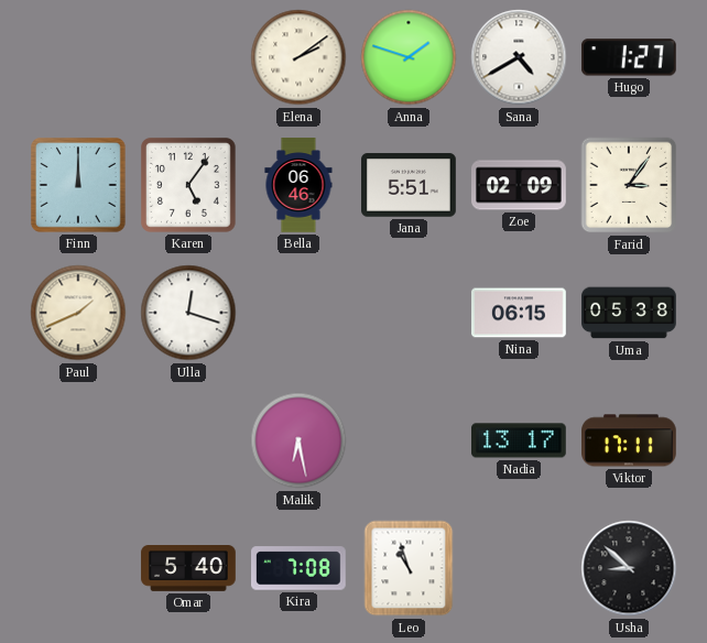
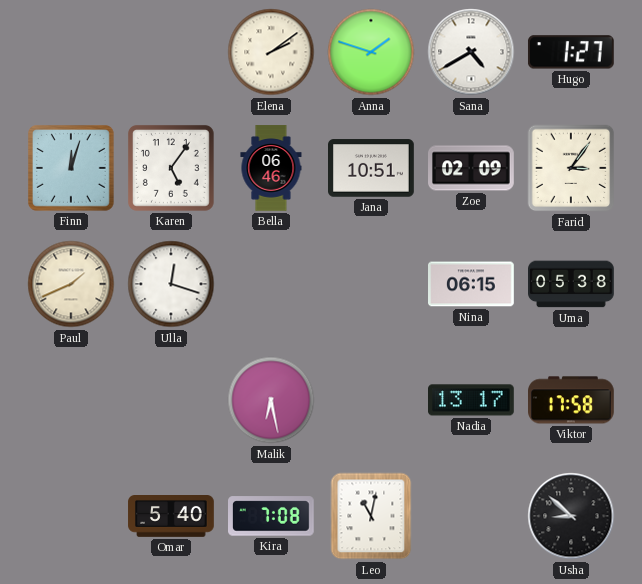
Finn: 12:00 -> 12:03
Jana: 5:51 -> 10:51
Viktor: 17:11 -> 17:58
Leo: 10:57 -> 11:02
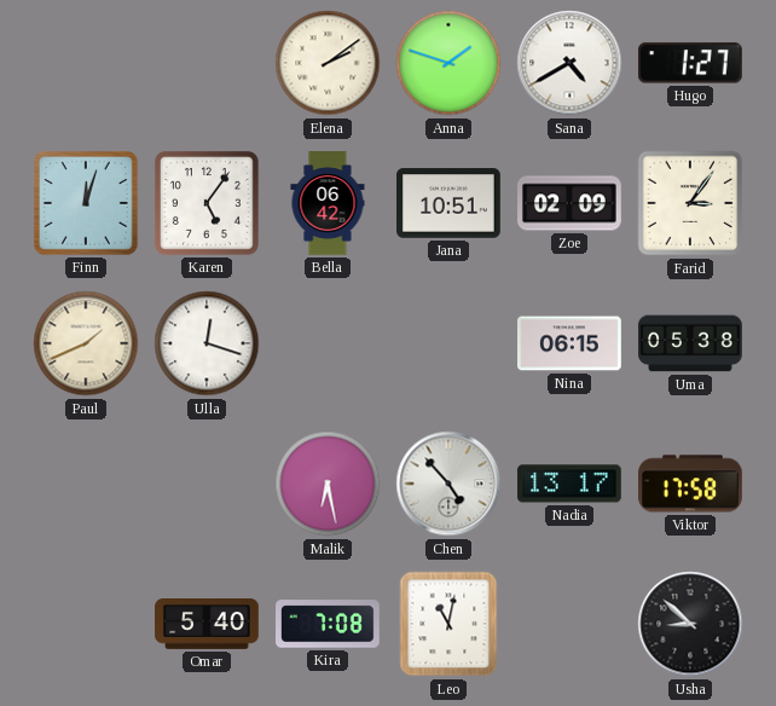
Bella: 06:46 -> 06:42
Chen: none -> 4:53
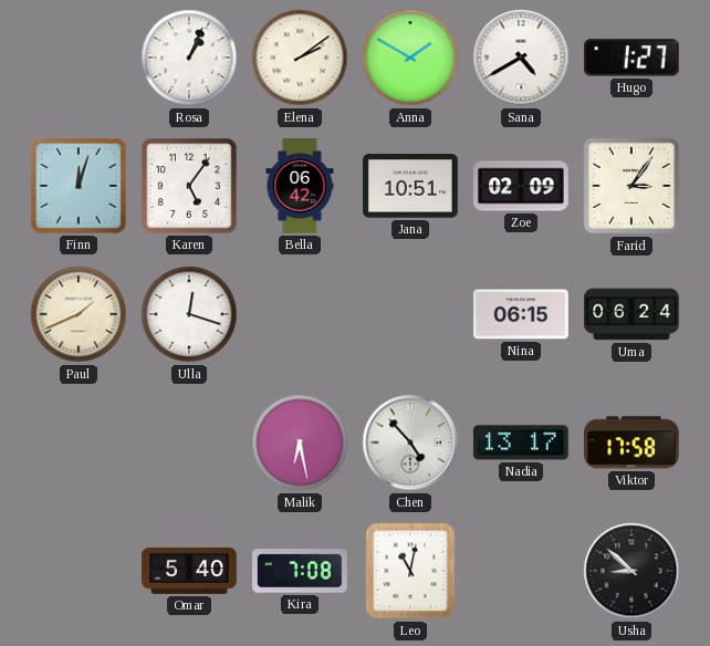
Rosa: none -> 1:04
Anna: 1:48 -> 1:50
Uma: 05:38 -> 06:24
